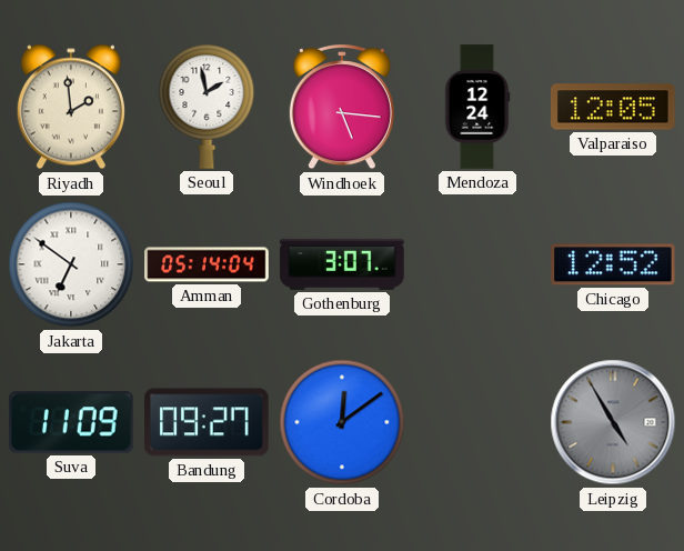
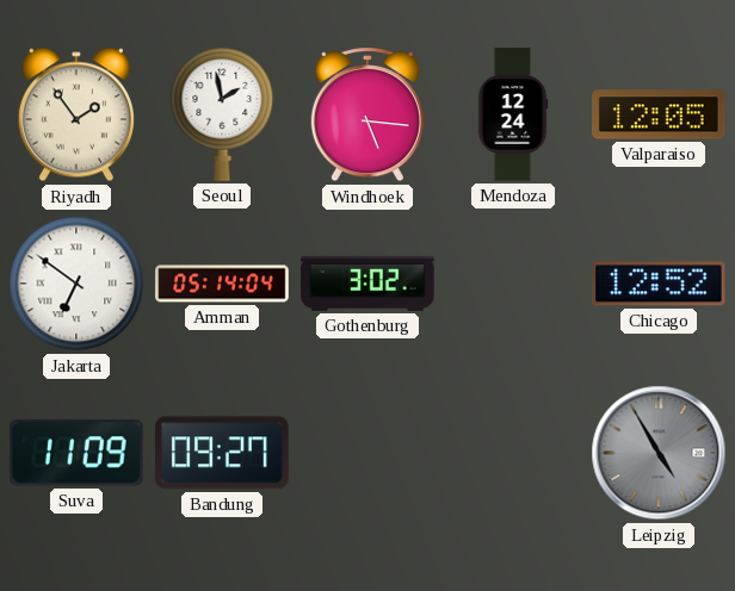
Riyadh: 1:59 -> 1:54
Gothenburg: 3:07 -> 3:02
Cordoba: 12:09 -> none
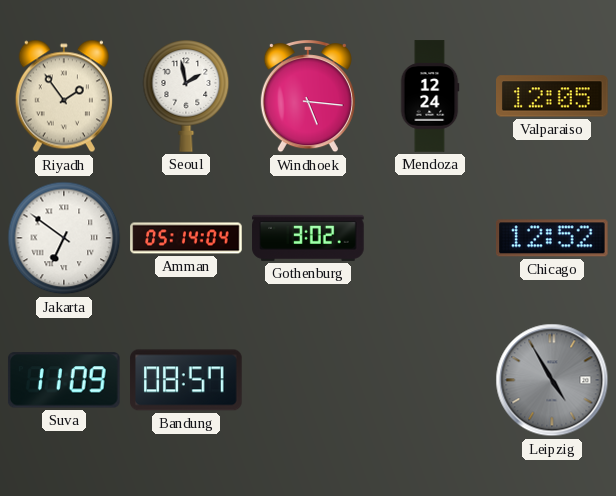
Bandung: 09:27 -> 08:57
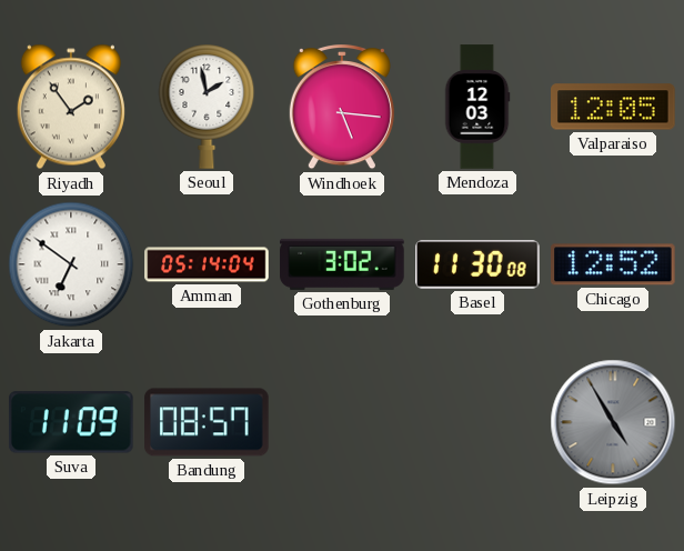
Mendoza: 12:24 -> 12:03
Basel: none -> 11:30
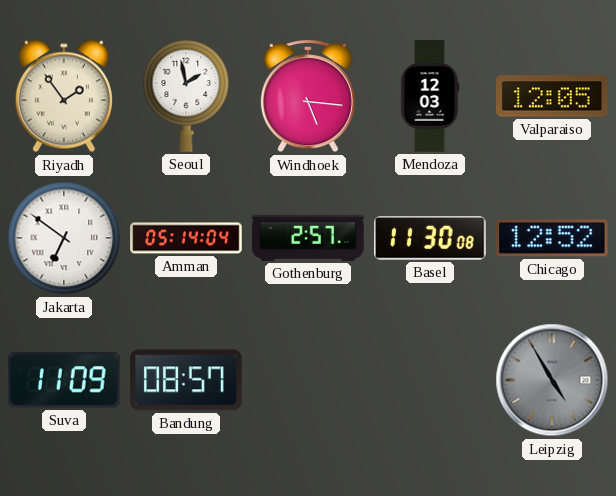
Gothenburg: 3:02 -> 2:57
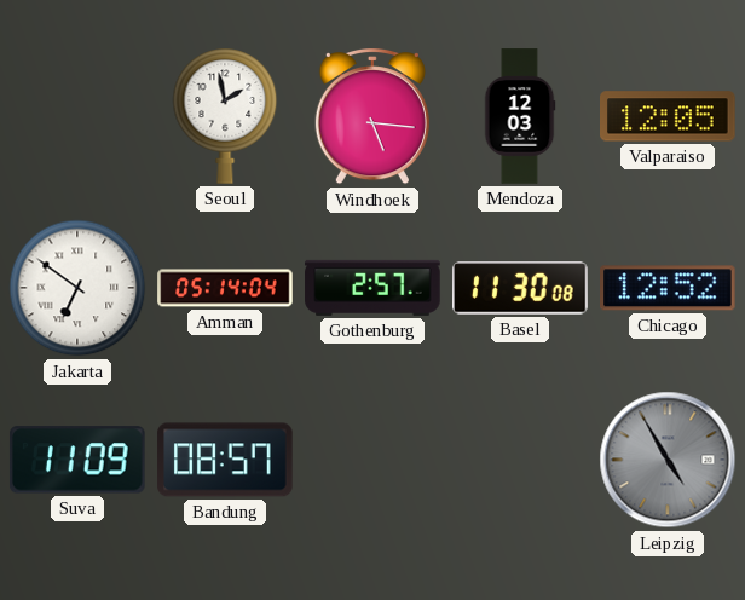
Riyadh: 1:54 -> none
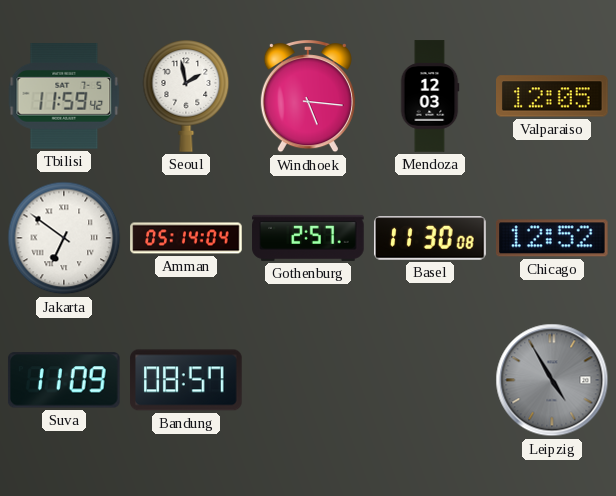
Tbilisi: none -> 11:59
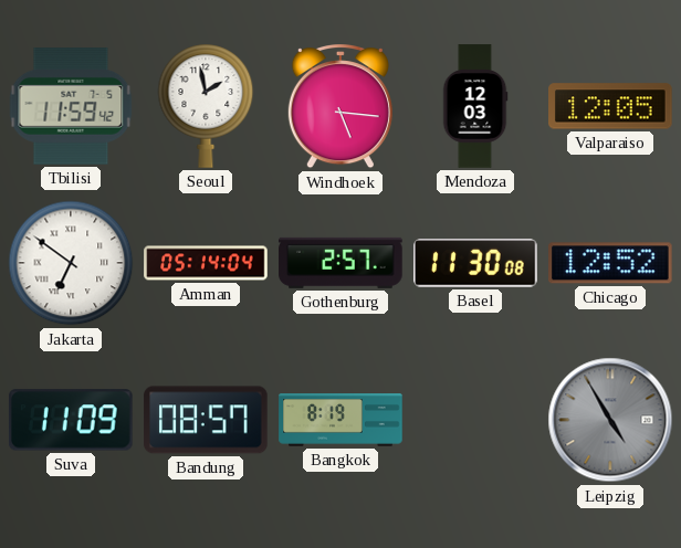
Bangkok: none -> 8:19
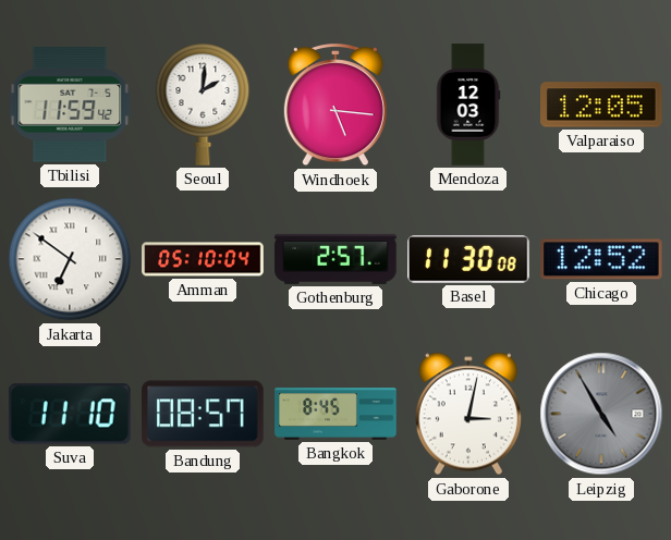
Seoul: 1:58 -> 2:01
Amman: 05:14 -> 05:10
Suva: 11:09 -> 11:10
Bangkok: 8:19 -> 8:45
Gaborone: none -> 3:02
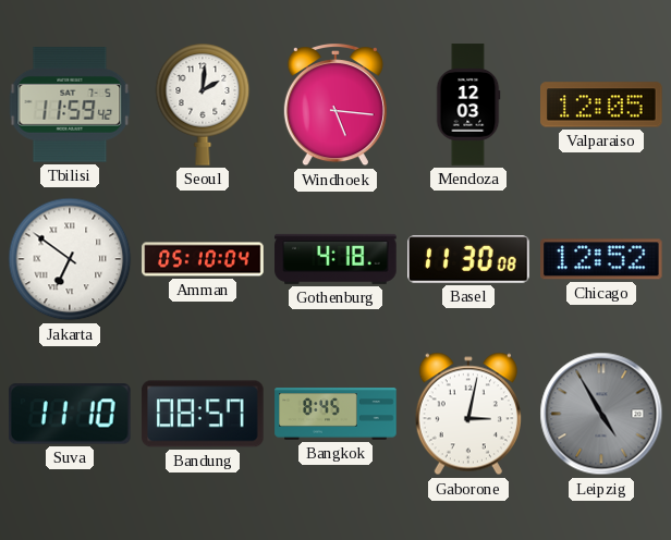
Gothenburg: 2:57 -> 4:18
